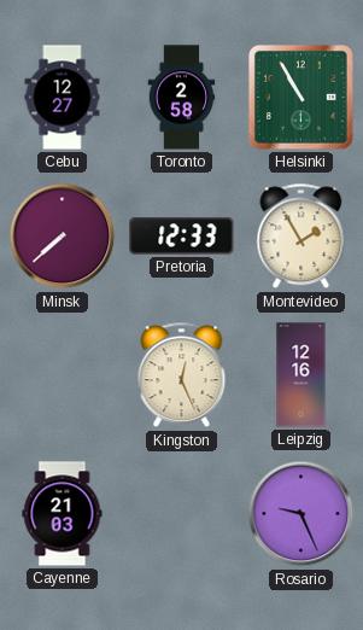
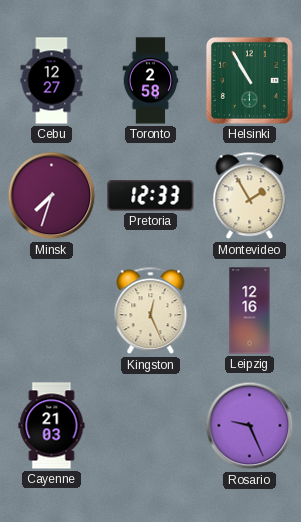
Minsk: 7:38 -> 7:33
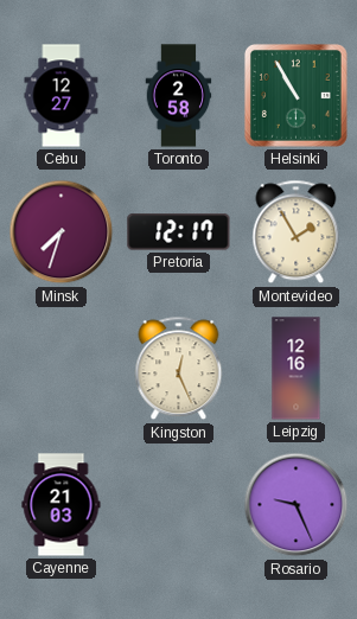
Pretoria: 12:33 -> 12:17
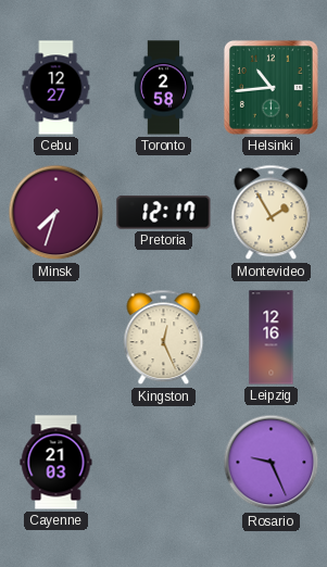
Helsinki: 10:55 -> 10:44
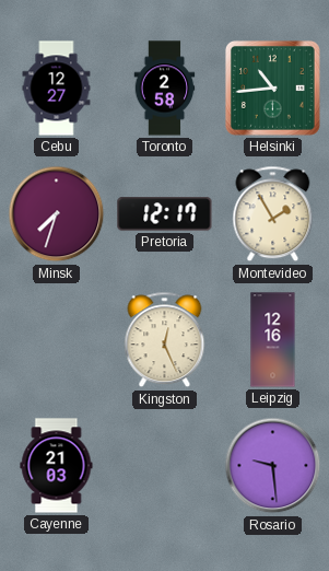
Rosario: 9:26 -> 9:29
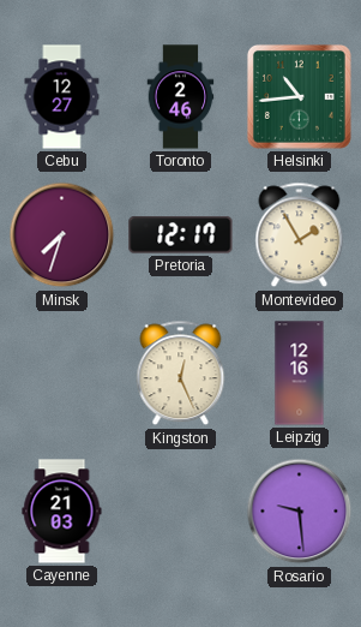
Toronto: 2:58 -> 2:46
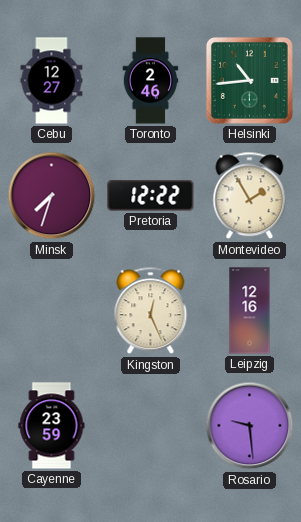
Pretoria: 12:17 -> 12:22
Cayenne: 21:03 -> 23:59
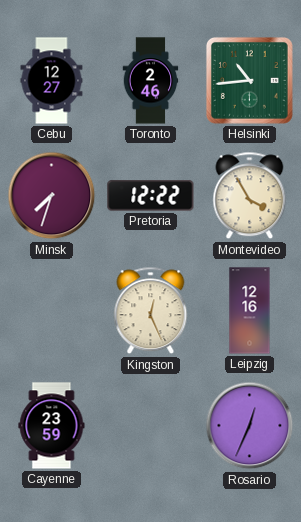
Montevideo: 1:55 -> 3:55
Rosario: 9:29 -> 12:34
